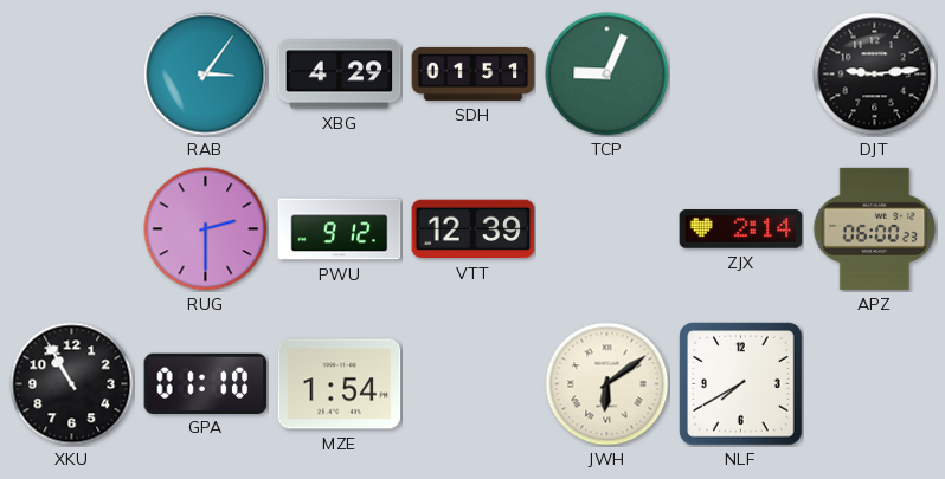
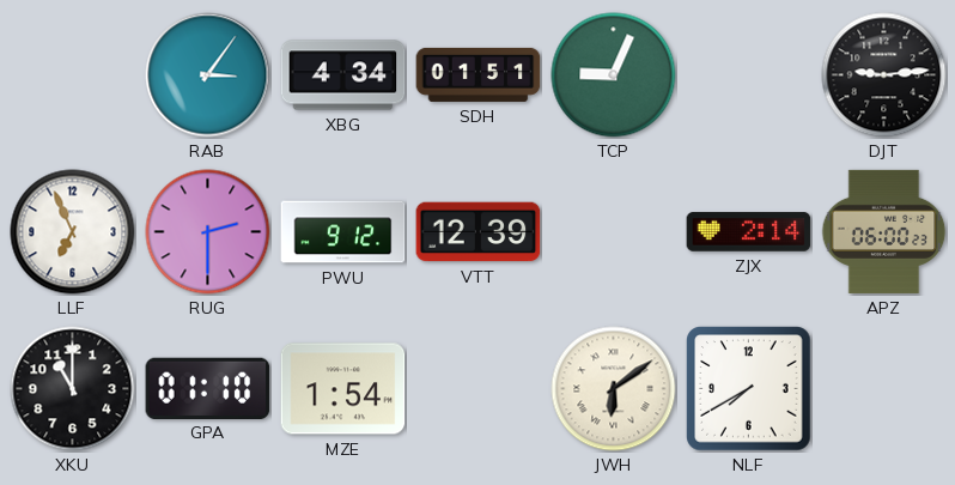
XBG: 4:29 -> 4:34
LLF: none -> 6:56
XKU: 10:55 -> 11:00
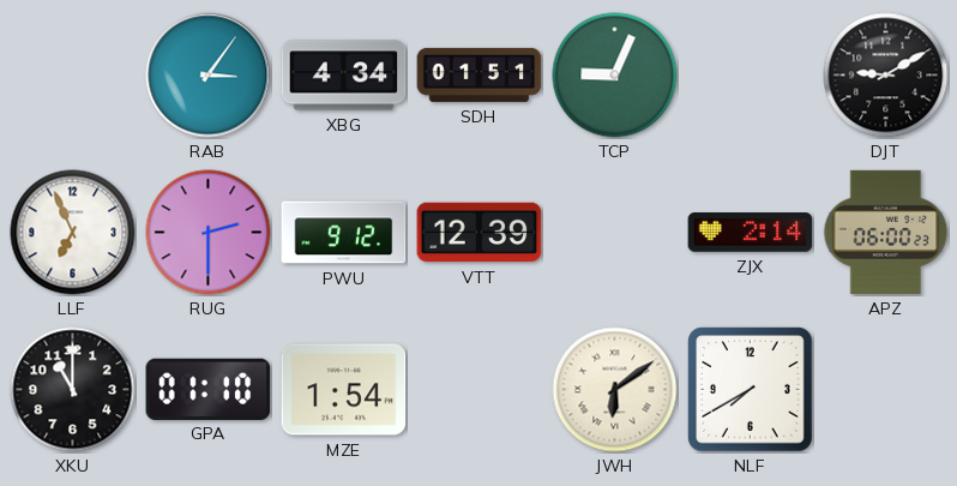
DJT: 9:14 -> 9:10
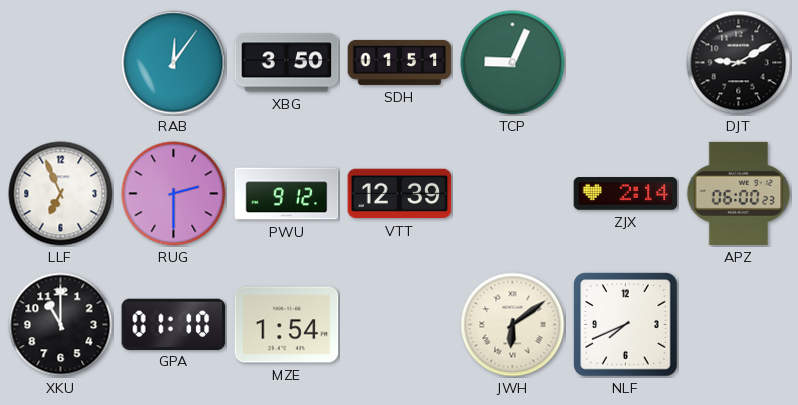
RAB: 3:06 -> 12:06
XBG: 4:34 -> 3:50
NLF: 7:40 -> 7:41
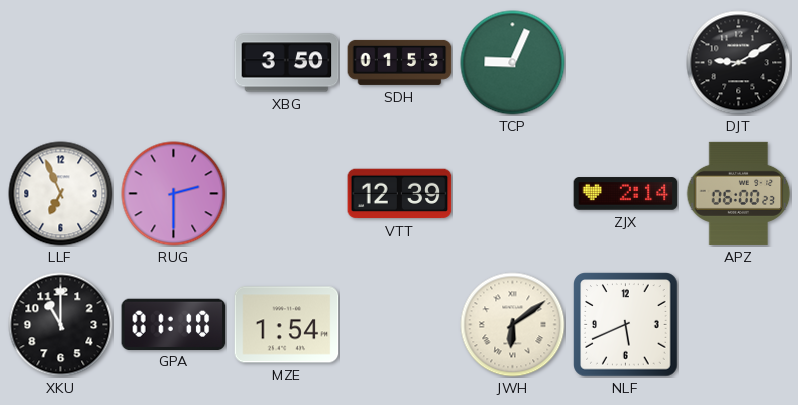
RAB: 12:06 -> none
SDH: 01:51 -> 01:53
PWU: 9:12 -> none
NLF: 7:41 -> 5:41
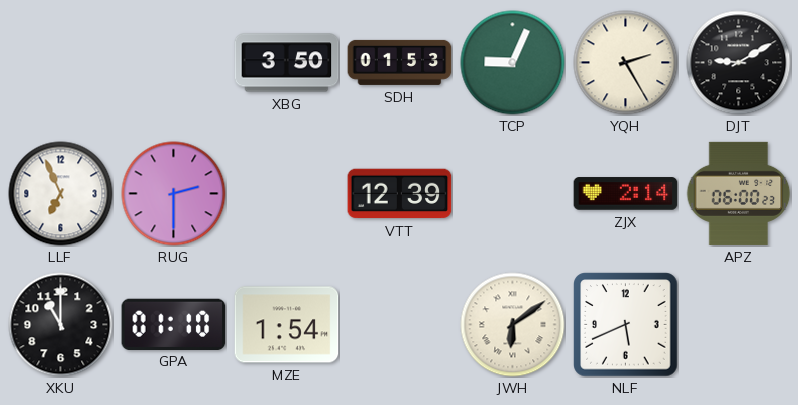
YQH: none -> 2:25
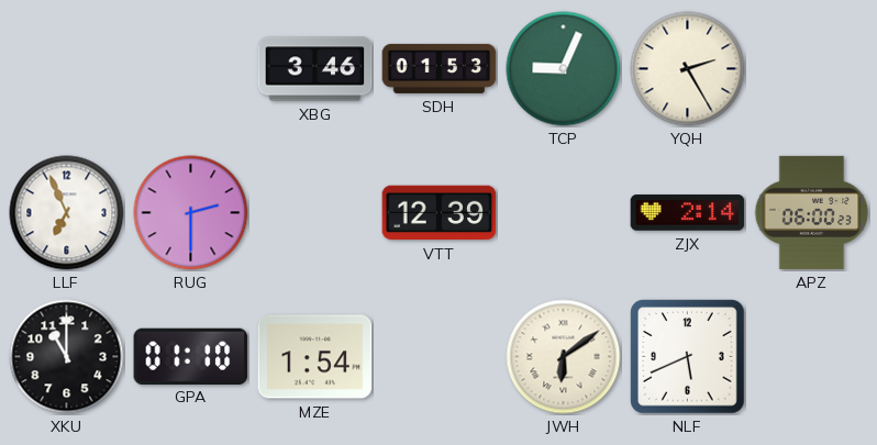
XBG: 3:50 -> 3:46
DJT: 9:10 -> none
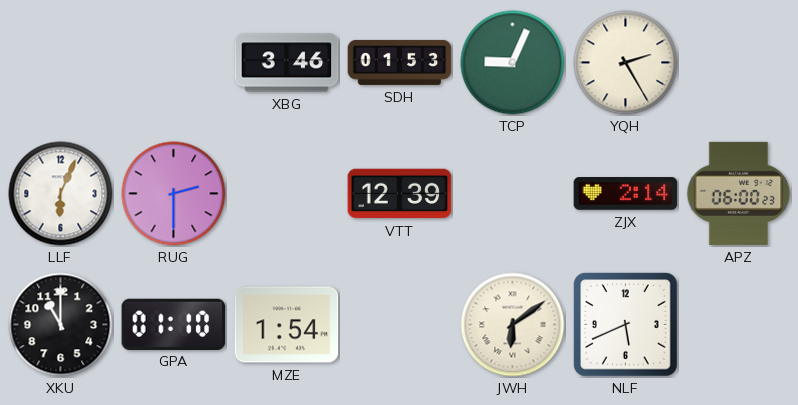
LLF: 6:56 -> 6:04
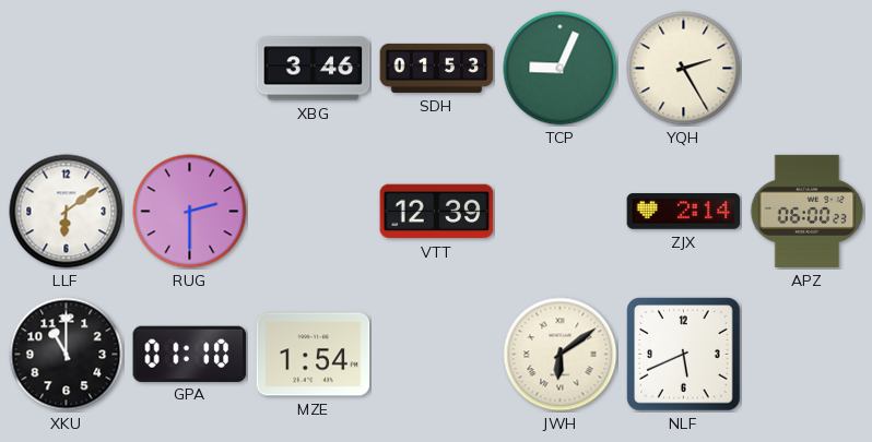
LLF: 6:04 -> 6:09
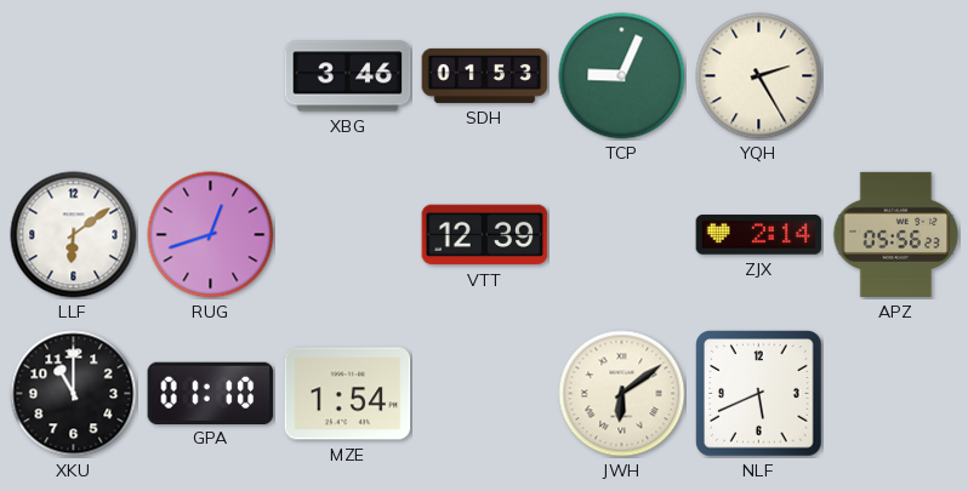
RUG: 2:30 -> 12:42
APZ: 06:00 -> 05:56
